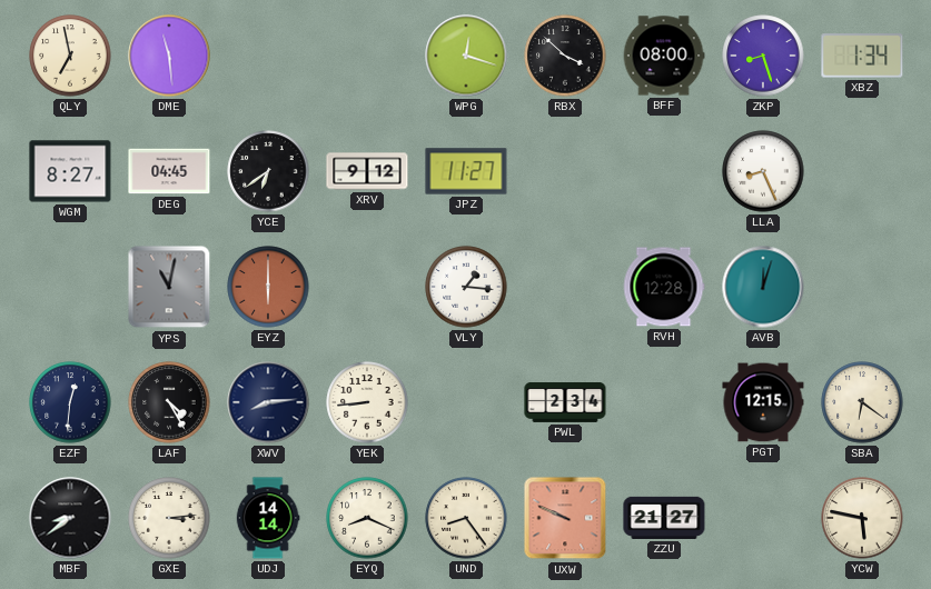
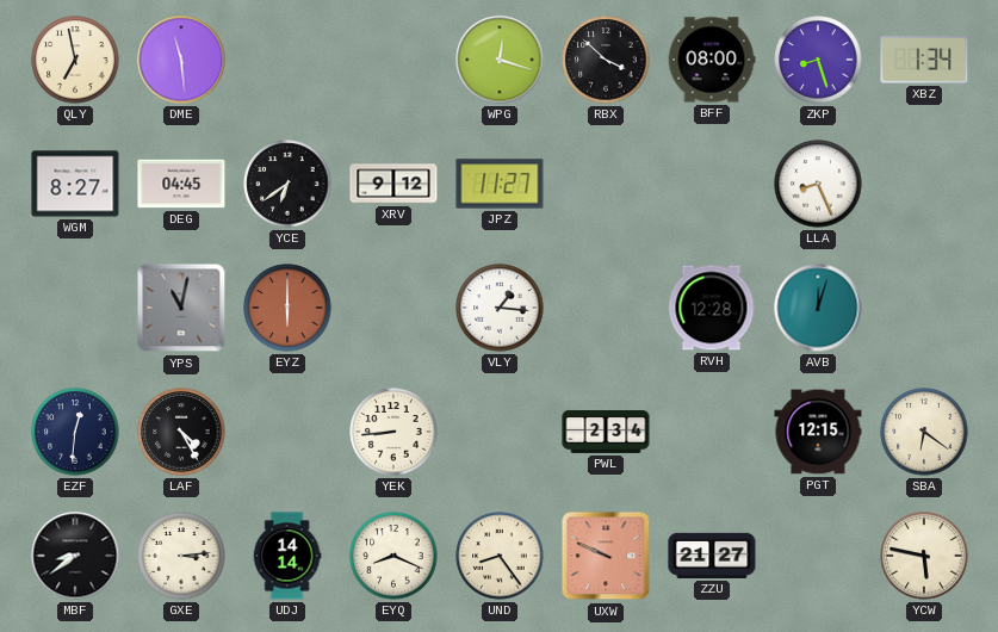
XWV: 8:14 -> none
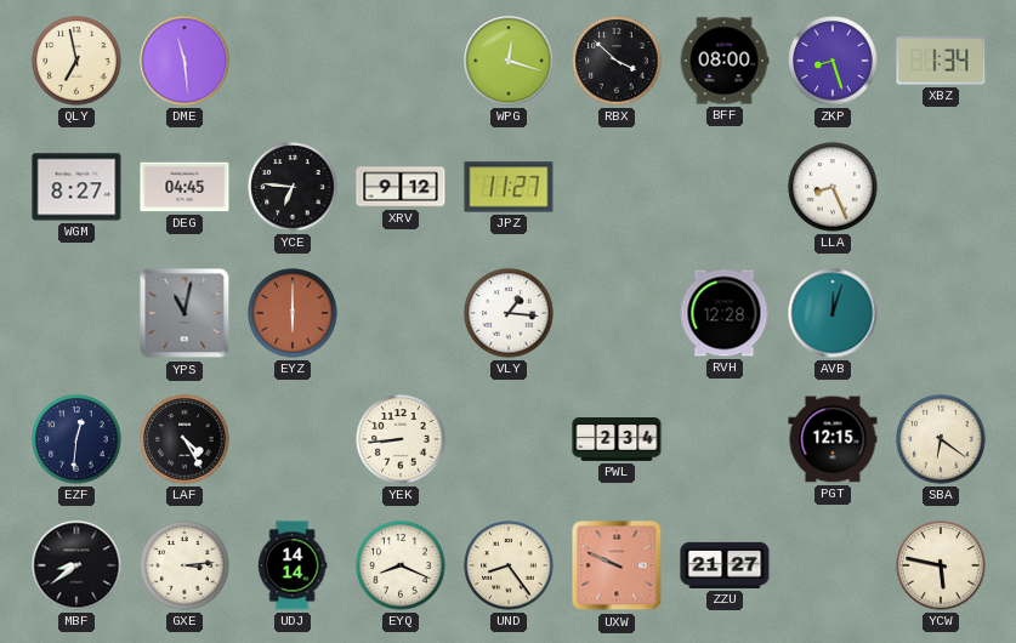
YCE: 6:39 -> 6:46
